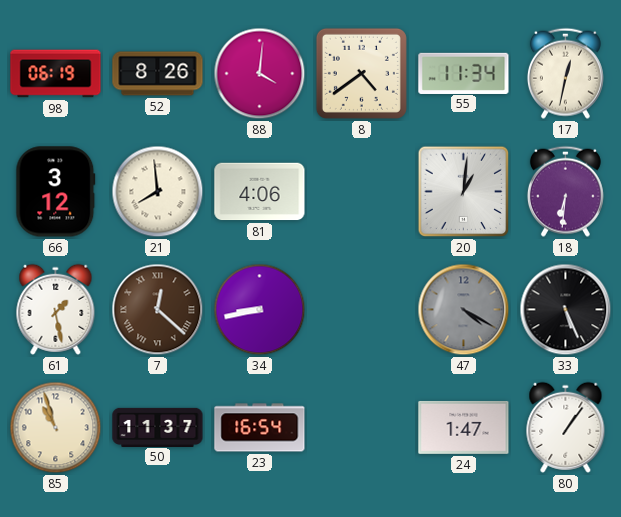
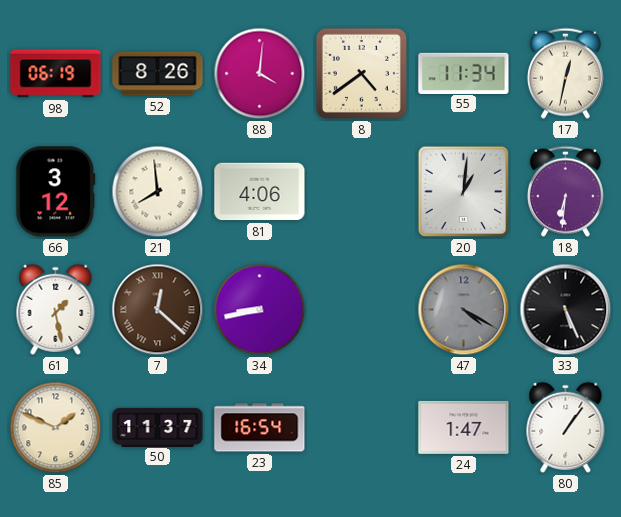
85: 10:57 -> 1:49
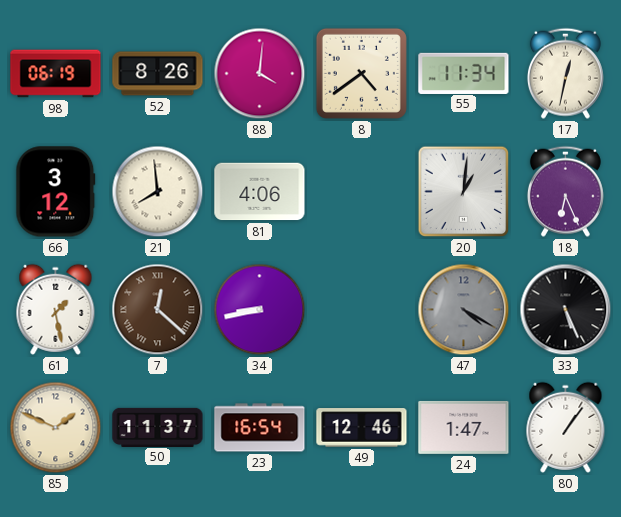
18: 6:31 -> 6:26
49: none -> 12:46
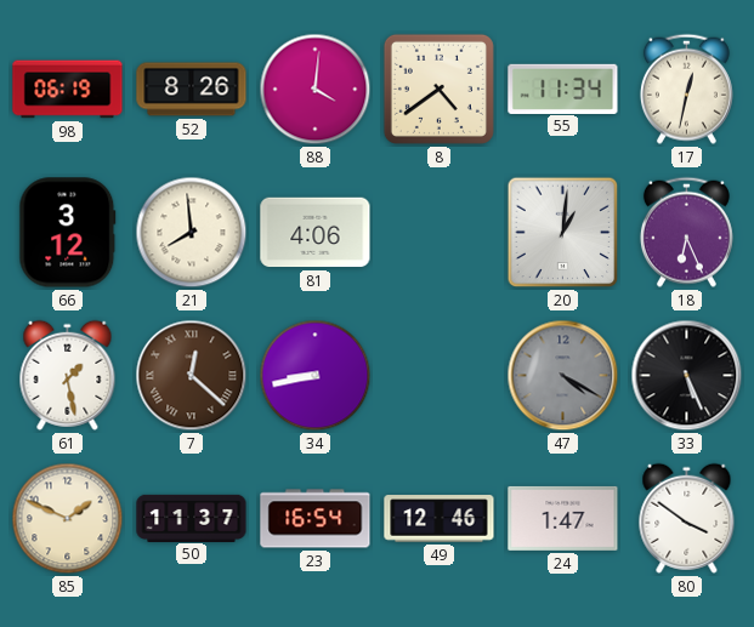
80: 1:06 -> 3:51
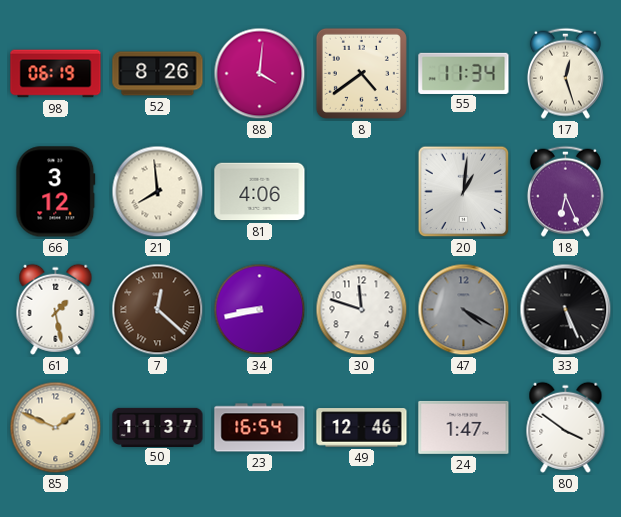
17: 12:32 -> 12:27
30: none -> 11:48
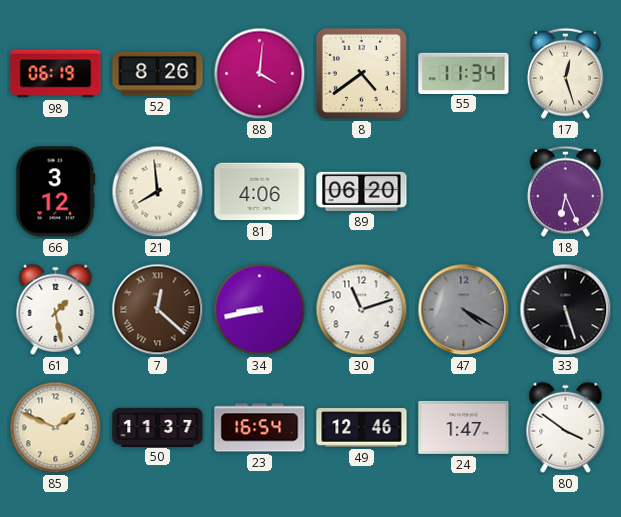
89: none -> 06:20
20: 1:01 -> none
30: 11:48 -> 11:12
33: 5:26 -> 5:27
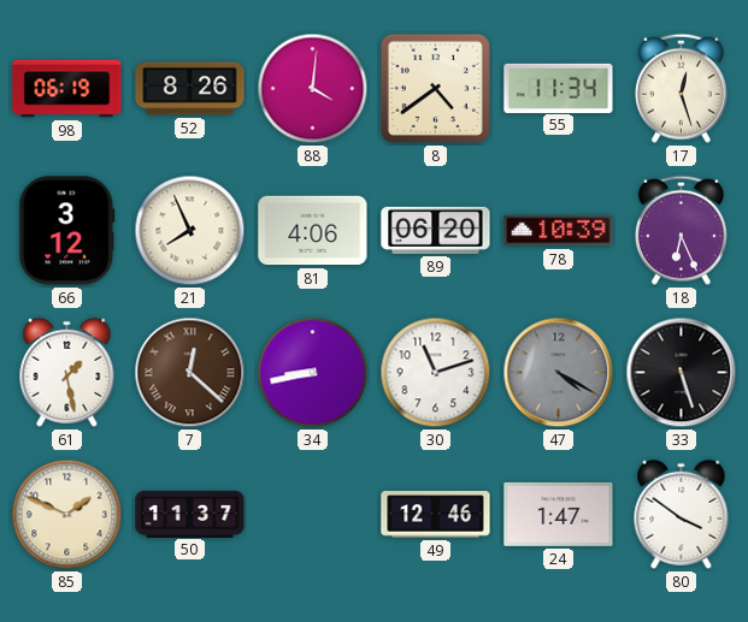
21: 7:59 -> 7:56
78: none -> 10:39
23: 16:54 -> none
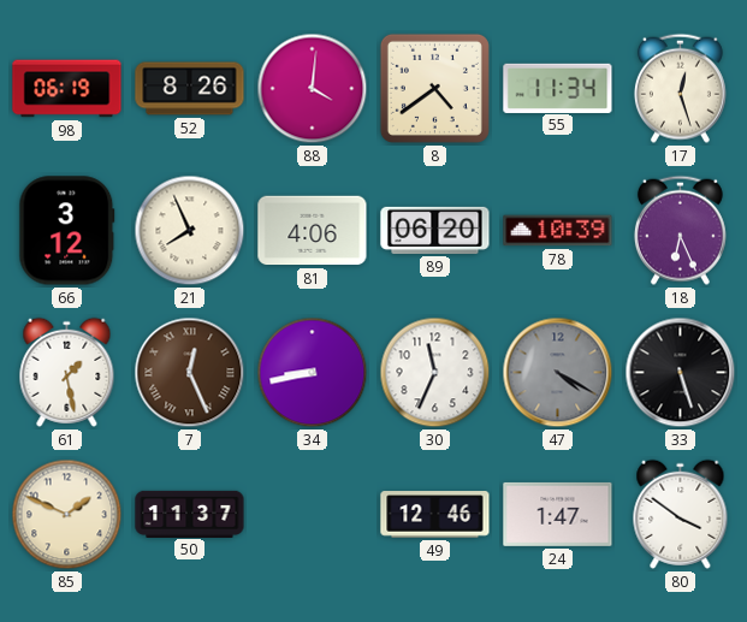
7: 12:22 -> 12:26
30: 11:12 -> 11:34
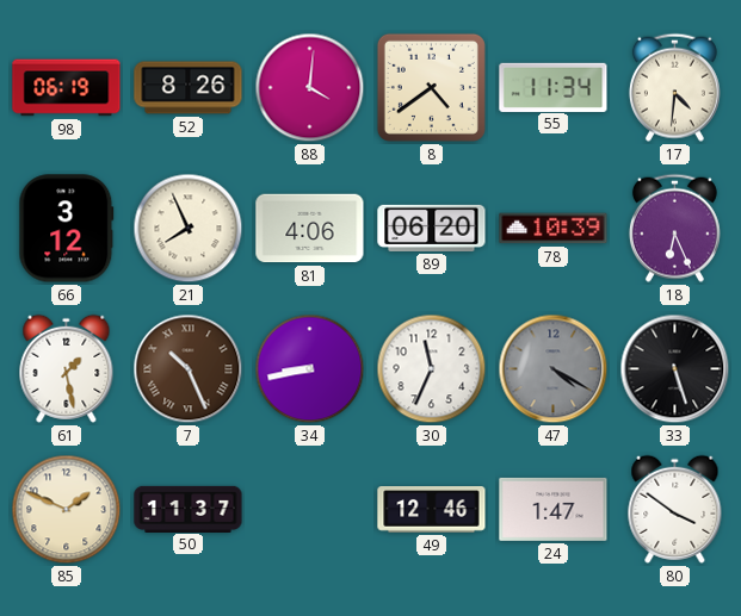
17: 12:27 -> 4:31
7: 12:26 -> 10:26
